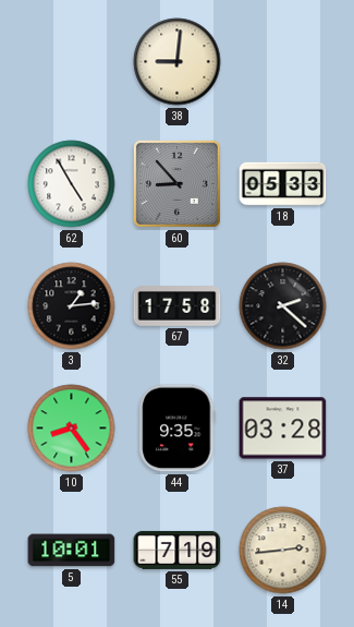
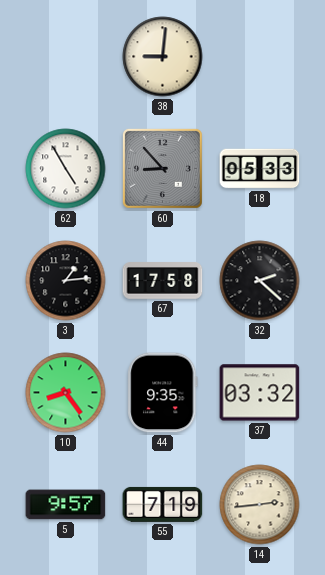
37: 03:28 -> 03:32
5: 10:01 -> 9:57
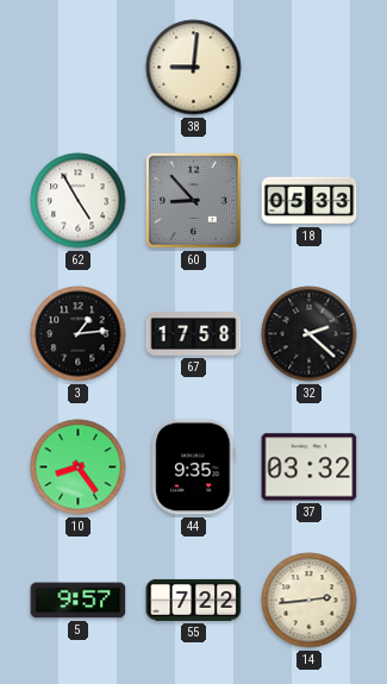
55: 7:19 -> 7:22
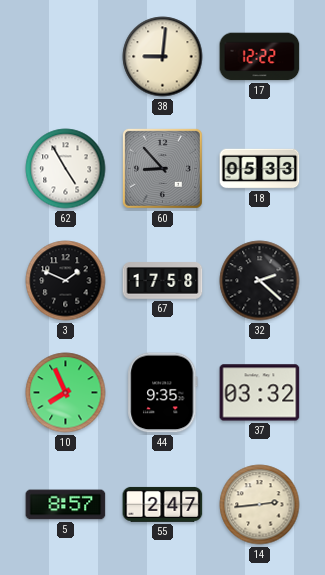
17: none -> 12:22
3: 1:14 -> 1:49
10: 8:24 -> 7:56
5: 9:57 -> 8:57
55: 7:22 -> 2:47
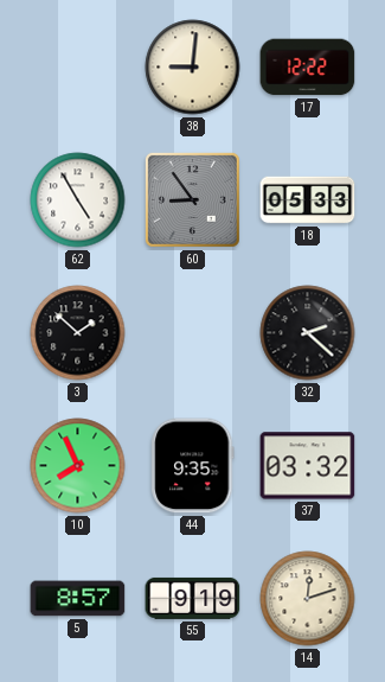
60: 8:53 -> 8:54
3: 1:49 -> 1:52
67: 17:58 -> none
55: 2:47 -> 9:19
14: 2:44 -> 12:12
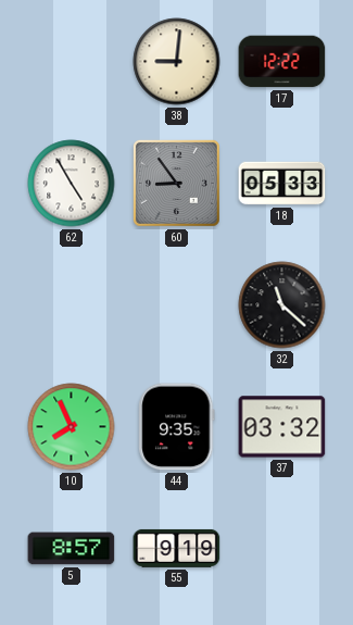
3: 1:52 -> none
32: 2:22 -> 11:22
14: 12:12 -> none
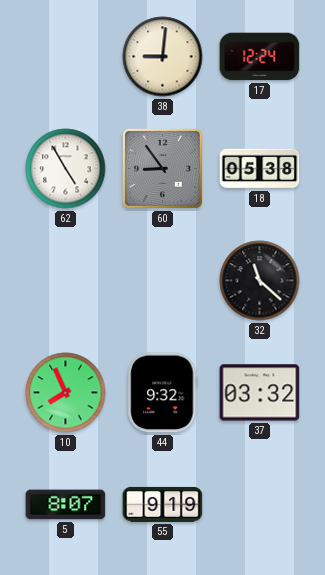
17: 12:22 -> 12:24
18: 05:33 -> 05:38
44: 9:35 -> 9:32
5: 8:57 -> 8:07
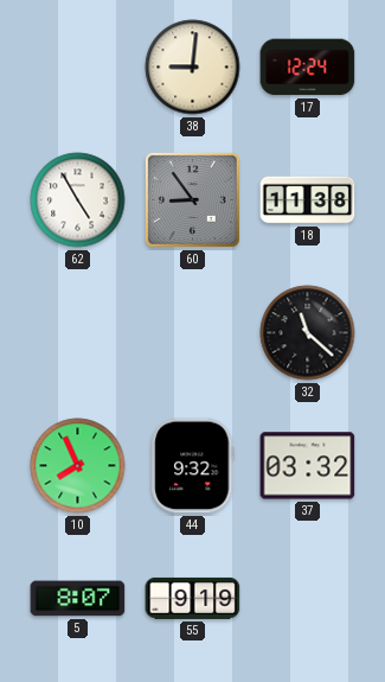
18: 05:38 -> 11:38
